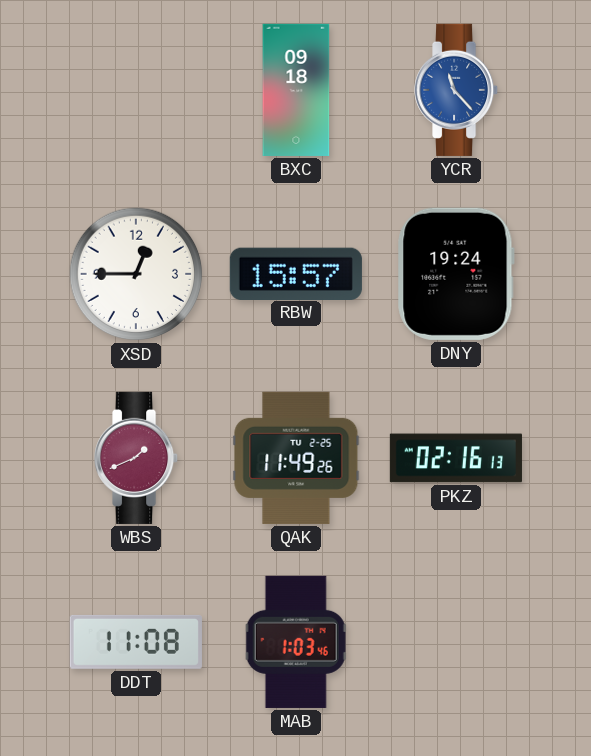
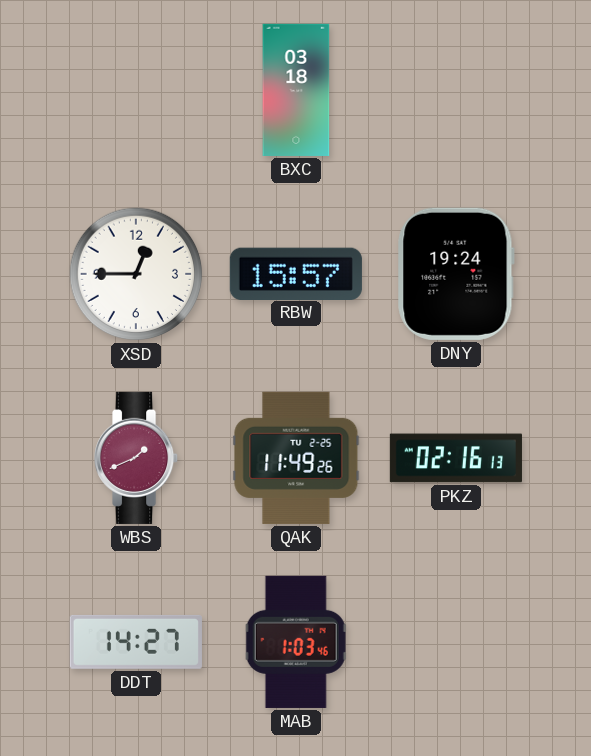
BXC: 09:18 -> 03:18
YCR: 11:23 -> none
DDT: 11:08 -> 14:27
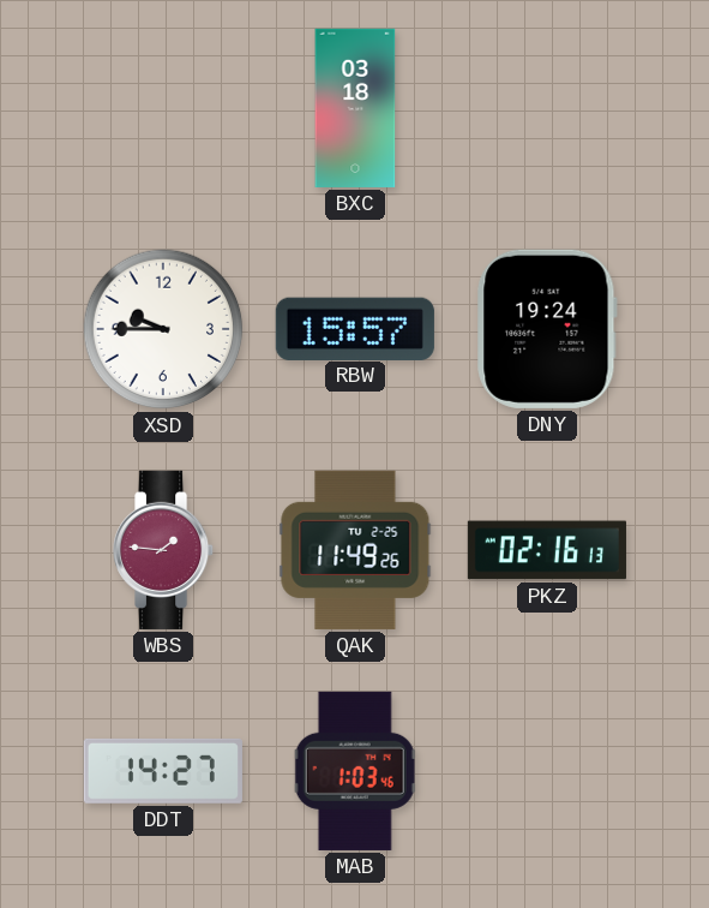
XSD: 12:45 -> 9:45
WBS: 1:41 -> 1:46
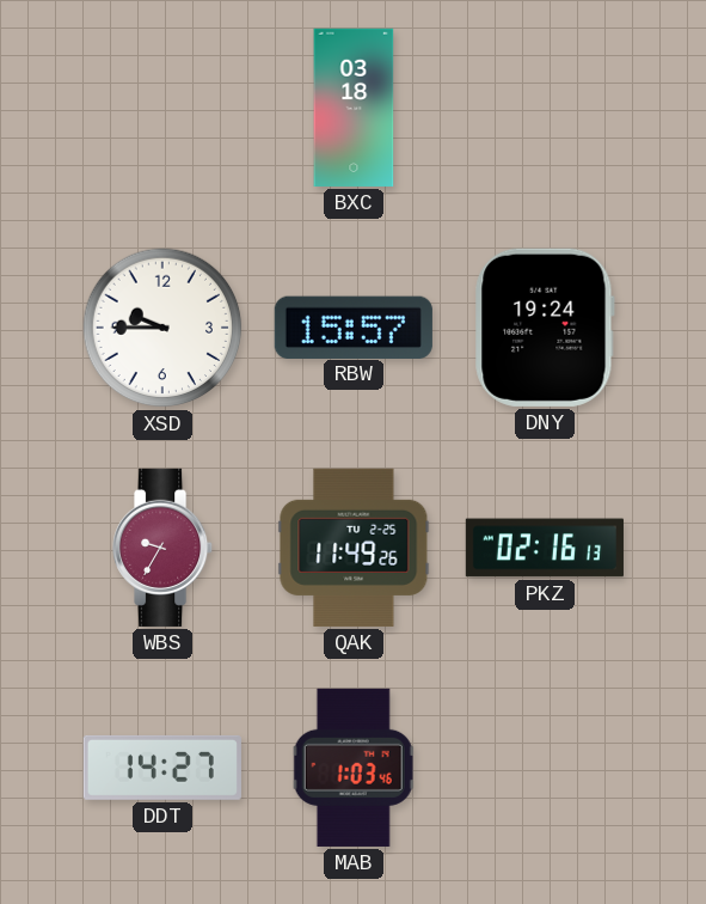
WBS: 1:46 -> 9:35
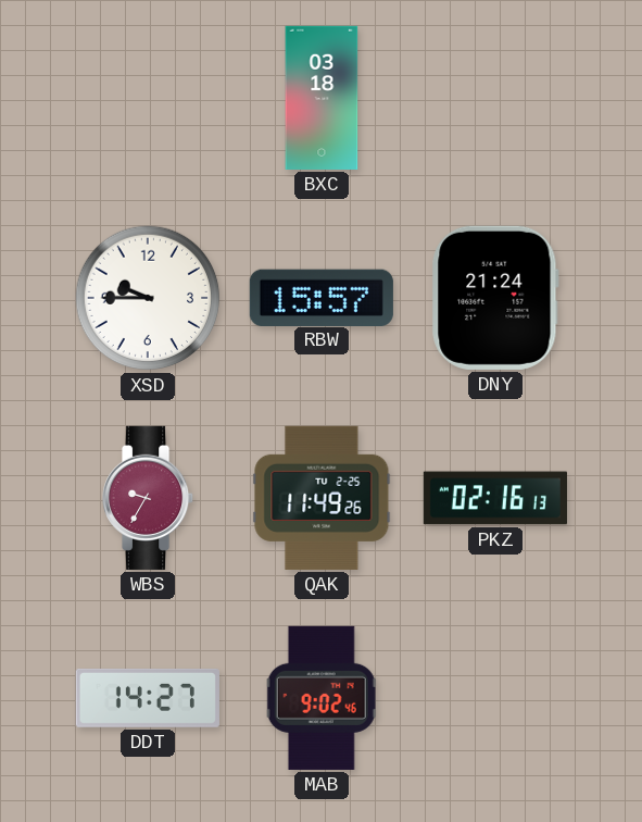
DNY: 19:24 -> 21:24
MAB: 1:03 -> 9:02
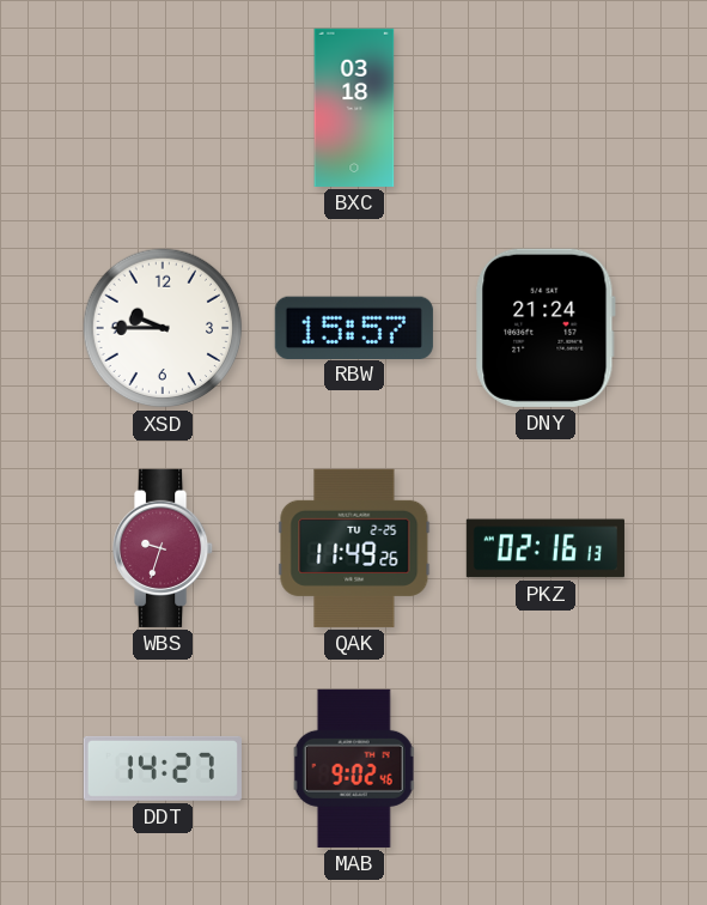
WBS: 9:35 -> 9:33
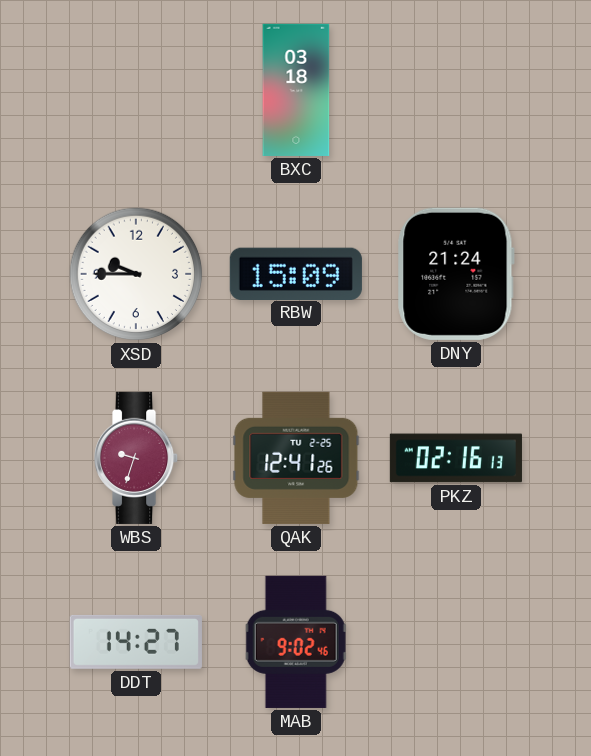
RBW: 15:57 -> 15:09
QAK: 11:49 -> 12:41
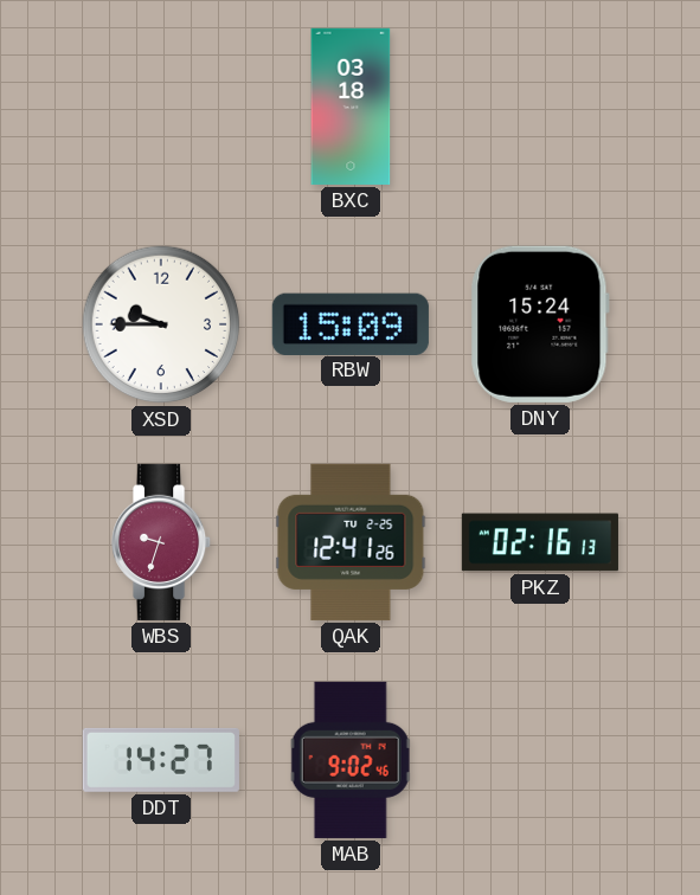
DNY: 21:24 -> 15:24
